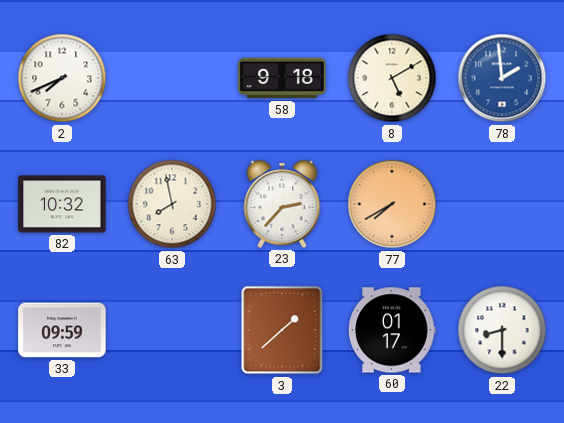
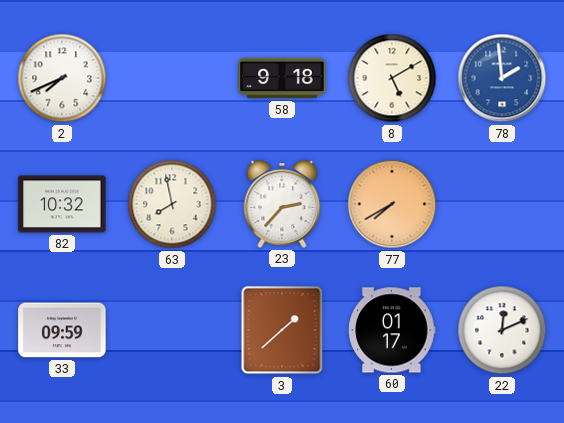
22: 8:30 -> 12:11
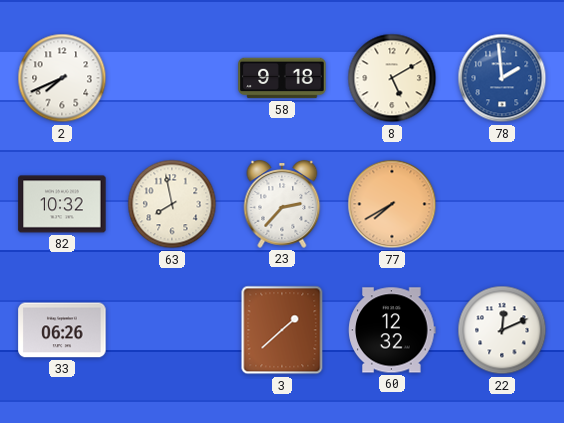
33: 09:59 -> 06:26
60: 01:17 -> 12:32
